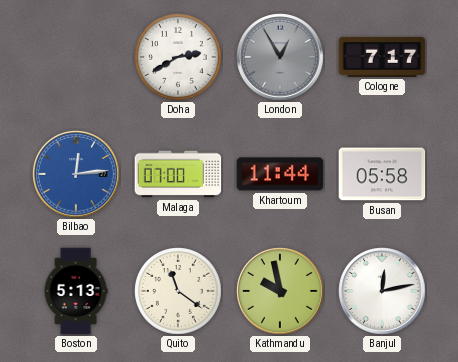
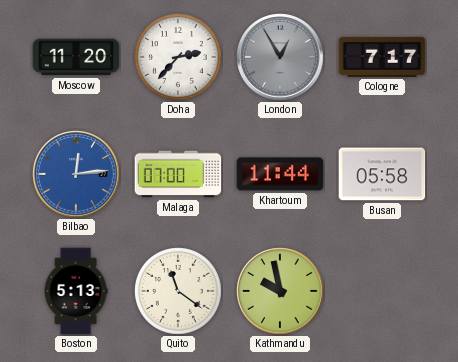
Moscow: none -> 11:20
Doha: 2:40 -> 2:37
Banjul: 12:13 -> none
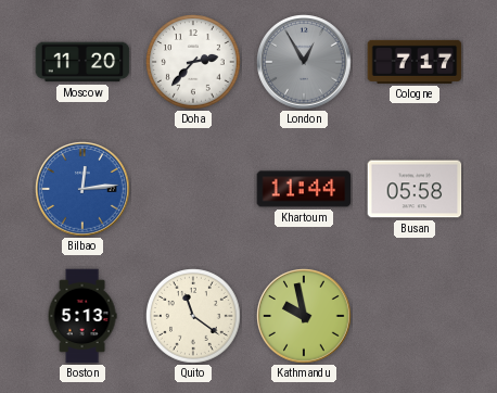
Malaga: 07:00 -> none
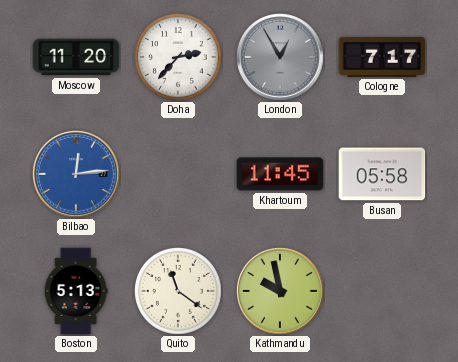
Khartoum: 11:44 -> 11:45
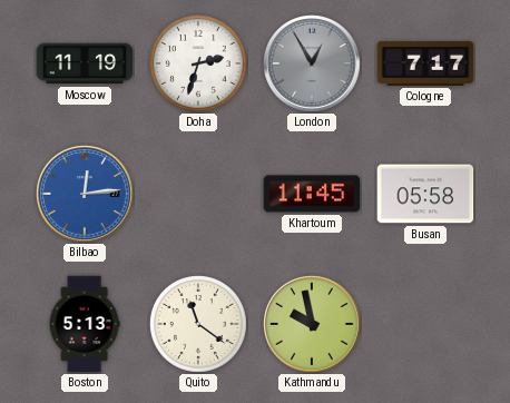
Moscow: 11:20 -> 11:19
Doha: 2:37 -> 2:33
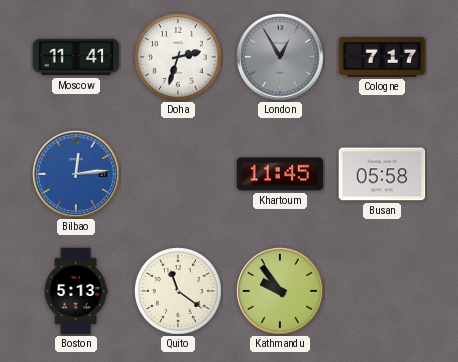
Moscow: 11:19 -> 11:41
Kathmandu: 9:58 -> 9:54
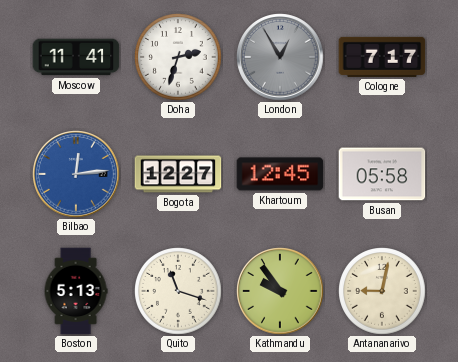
Bogota: none -> 12:27
Khartoum: 11:45 -> 12:45
Quito: 11:21 -> 11:18
Antananarivo: none -> 9:02
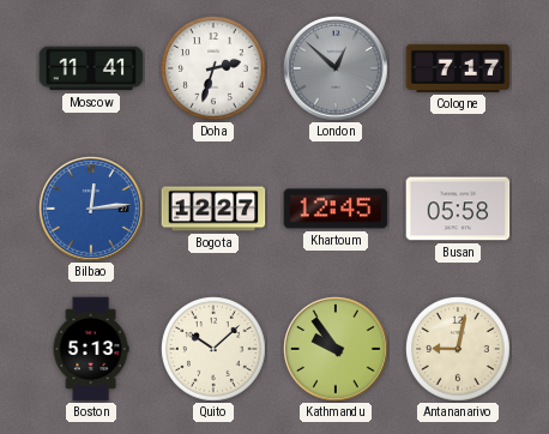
London: 12:55 -> 12:52
Quito: 11:18 -> 10:08
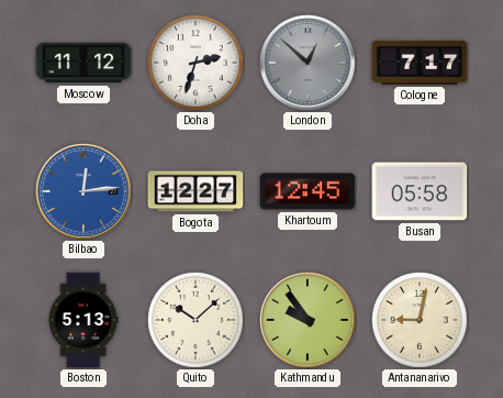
Moscow: 11:41 -> 11:12
